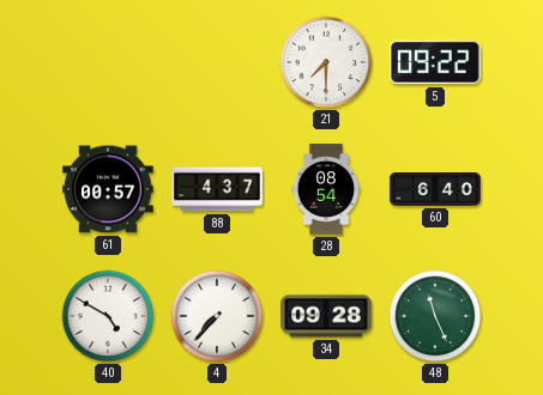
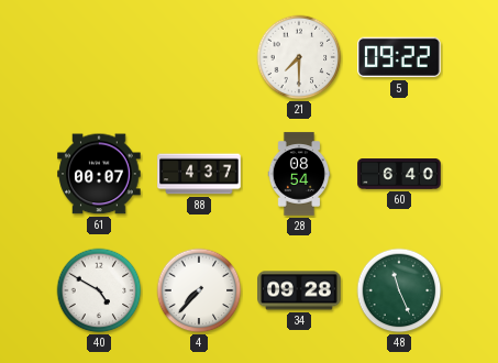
61: 00:57 -> 00:07
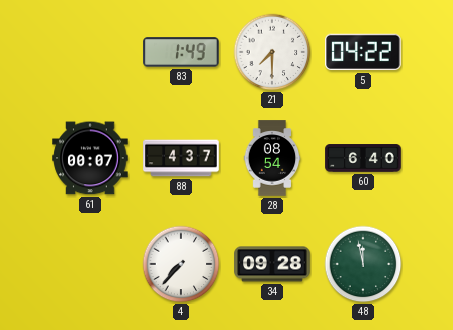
83: none -> 1:49
5: 09:22 -> 04:22
40: 4:50 -> none
48: 11:26 -> 11:58
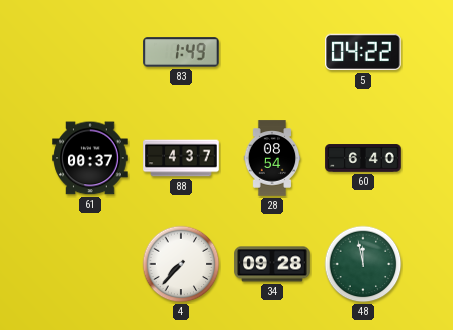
21: 7:30 -> none
61: 00:07 -> 00:37
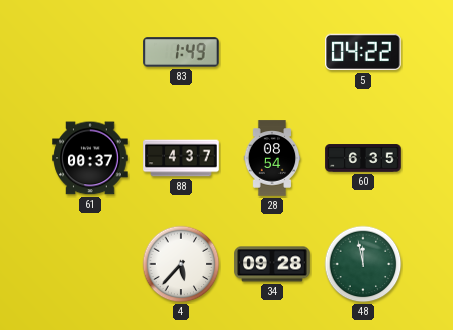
60: 6:40 -> 6:35
4: 7:37 -> 5:37
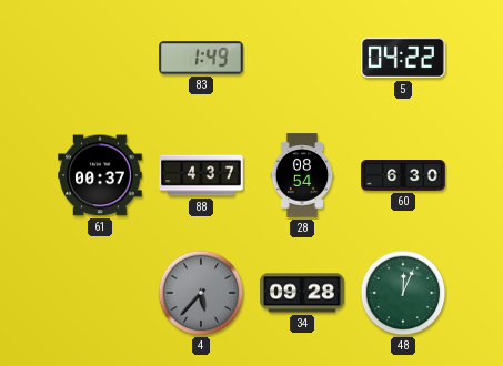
60: 6:35 -> 6:30
4 dial: white -> grey
48: 11:58 -> 12:04
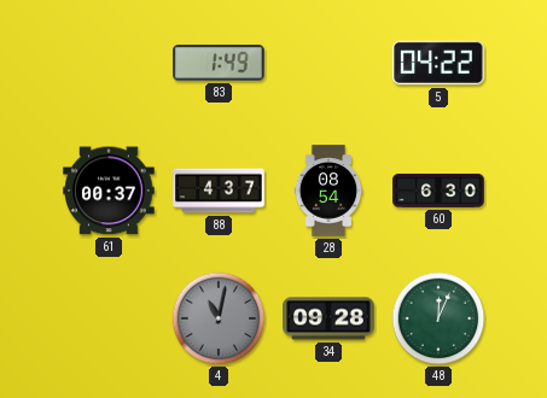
4: 5:37 -> 11:02
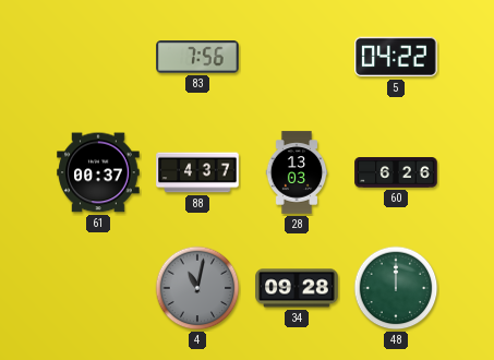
83: 1:49 -> 7:56
28: 08:54 -> 13:03
60: 6:30 -> 6:26
48: 12:04 -> 12:00
